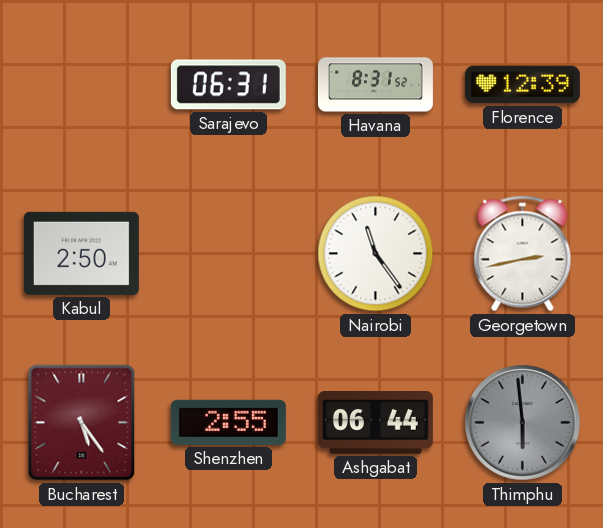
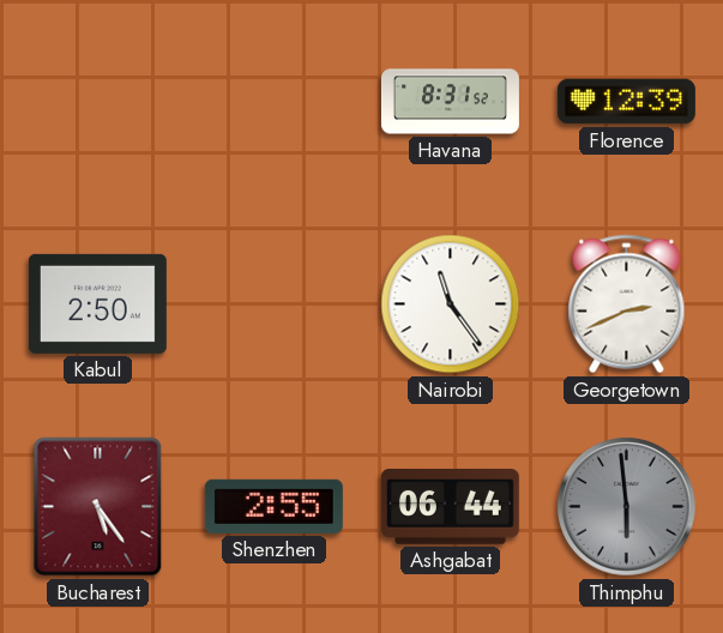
Sarajevo: 06:31 -> none
Georgetown: 2:43 -> 2:41
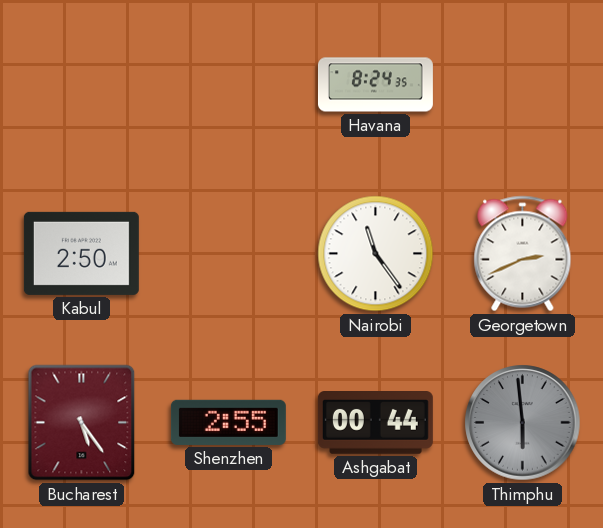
Havana: 8:31 -> 8:24
Florence: 12:39 -> none
Ashgabat: 06:44 -> 00:44
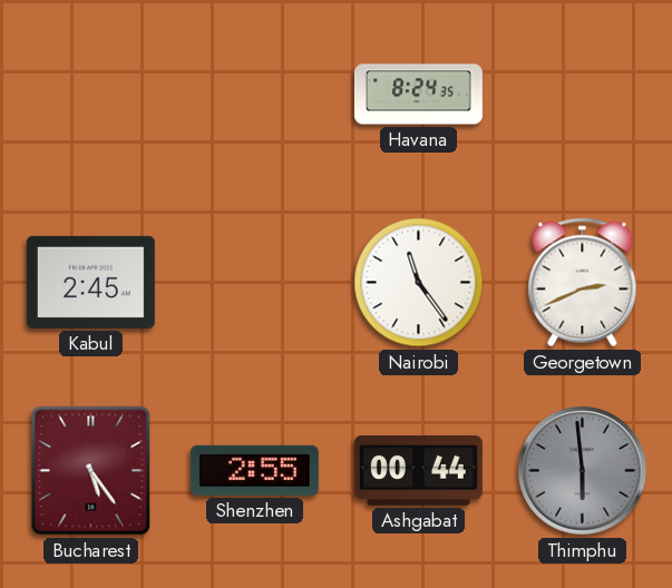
Kabul: 2:50 -> 2:45
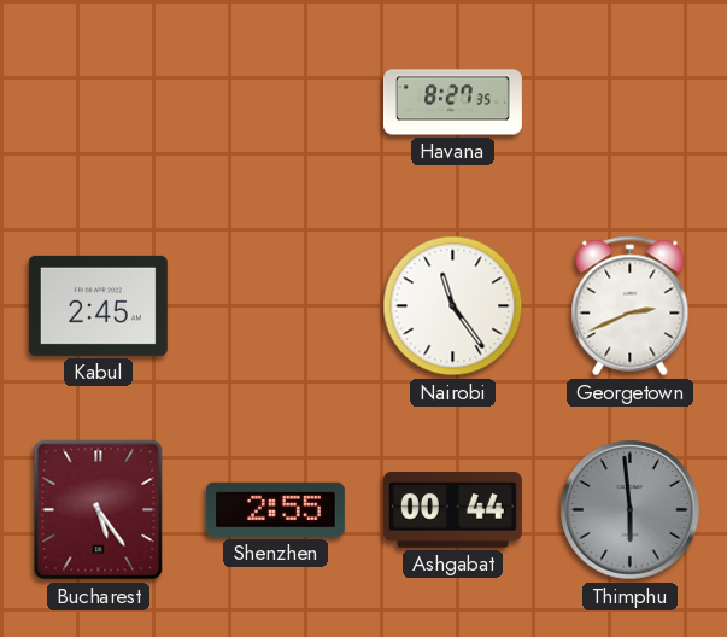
Havana: 8:24 -> 8:27
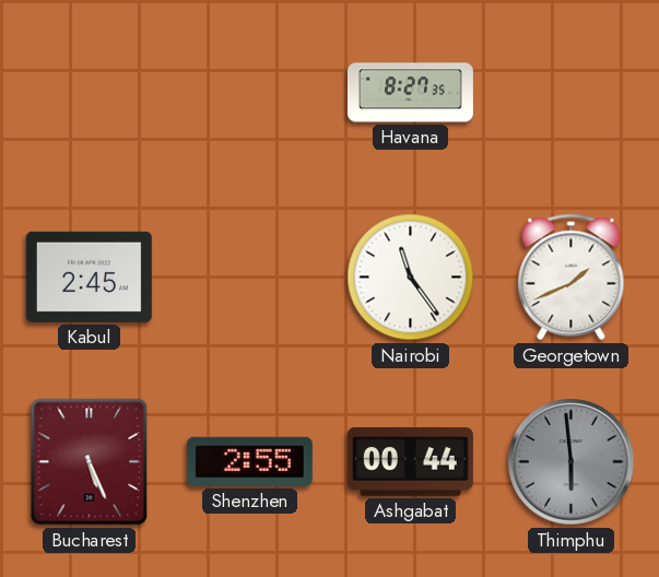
Georgetown: 2:41 -> 1:41
Bucharest: 5:24 -> 5:26
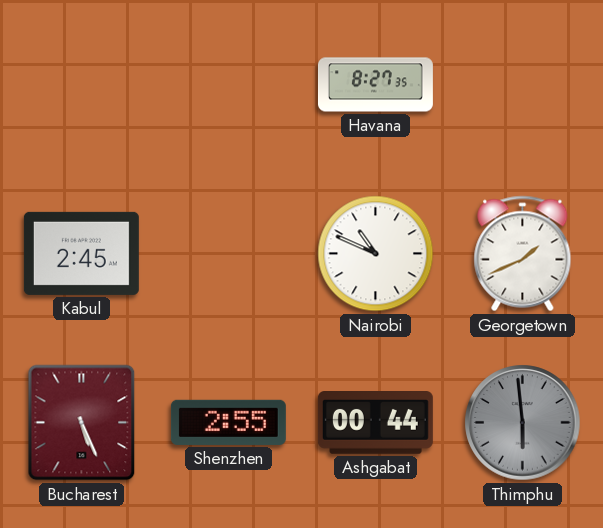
Nairobi: 11:24 -> 10:49
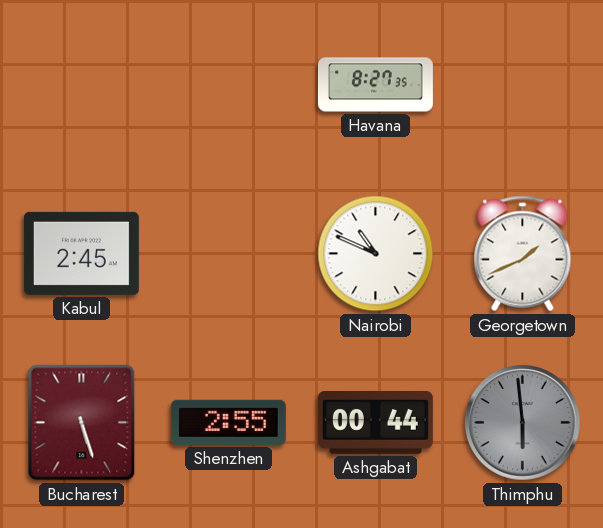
Bucharest: 5:26 -> 5:27
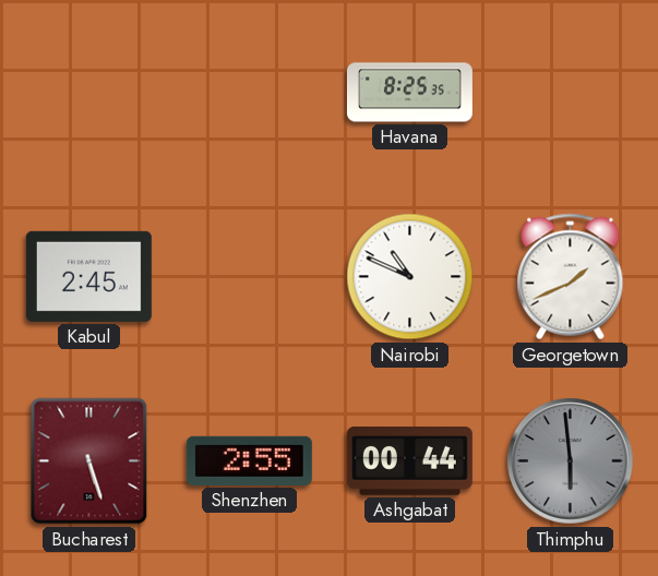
Havana: 8:27 -> 8:25
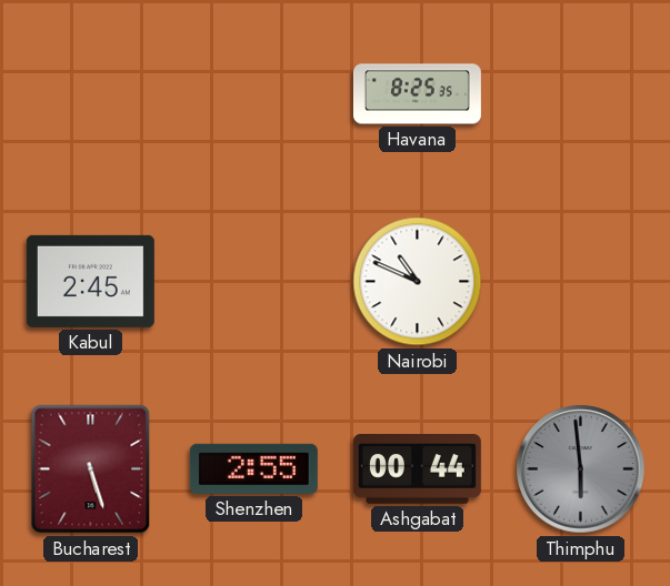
Georgetown: 1:41 -> none
